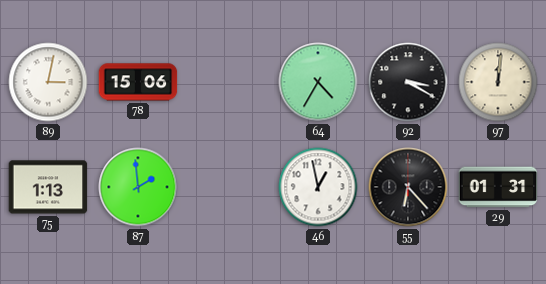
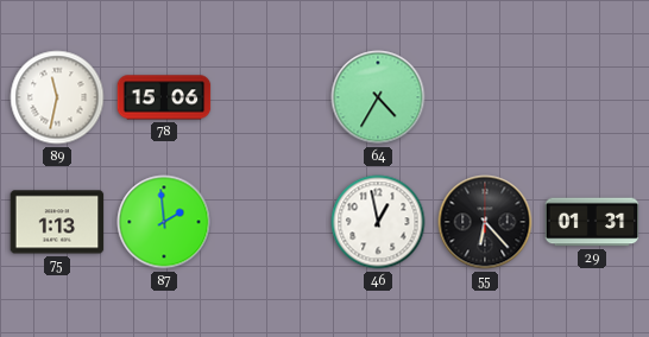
89: 3:02 -> 11:32
92: 3:20 -> none
97: 12:01 -> none
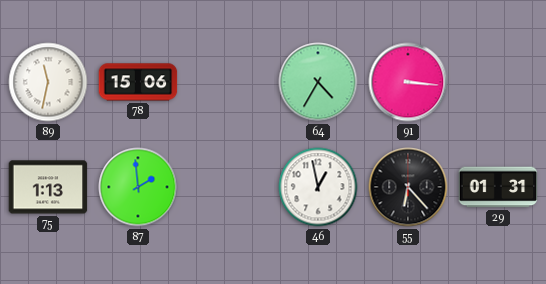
91: none -> 3:16
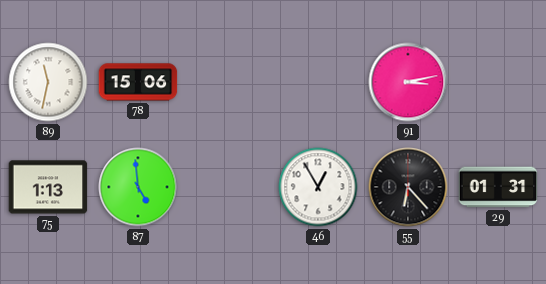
64: 4:35 -> none
91: 3:16 -> 3:13
87: 1:59 -> 4:59
46: 12:58 -> 12:55
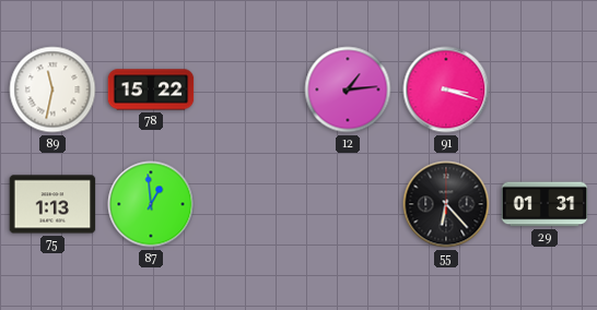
78: 15:06 -> 15:22
12: none -> 1:14
91: 3:13 -> 3:18
87: 4:59 -> 12:59
46: 12:55 -> none
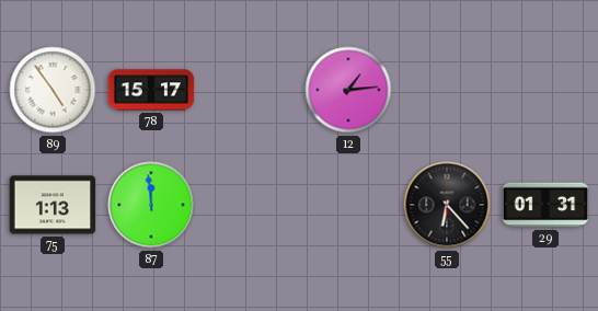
89: 11:32 -> 4:54
78: 15:22 -> 15:17
91: 3:18 -> none
87: 12:59 -> 11:59
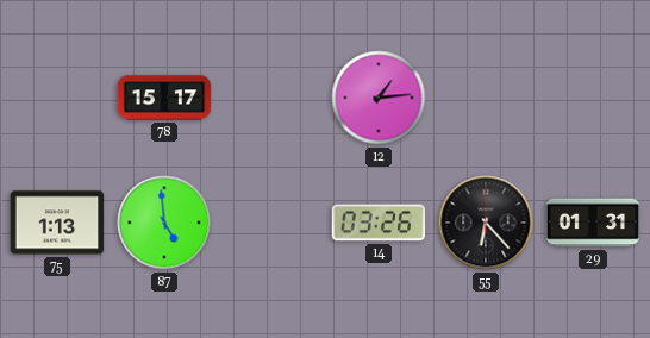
89: 4:54 -> none
87: 11:59 -> 4:59
14: none -> 03:26
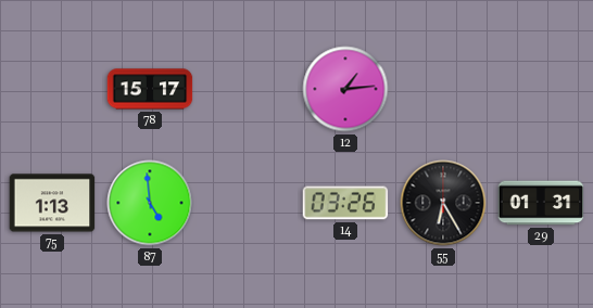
55: 6:23 -> 6:25
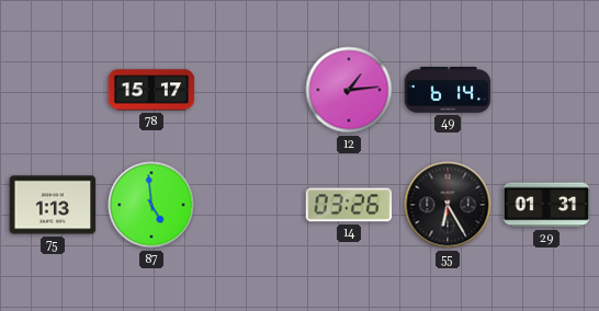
49: none -> 6:14
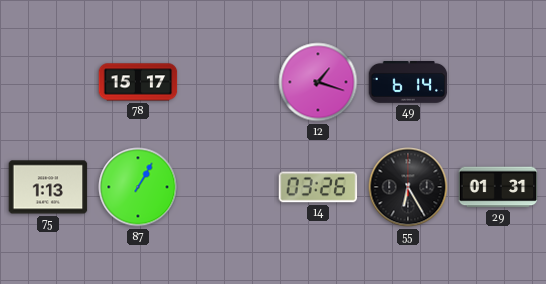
12: 1:14 -> 1:18
87: 4:59 -> 1:05
